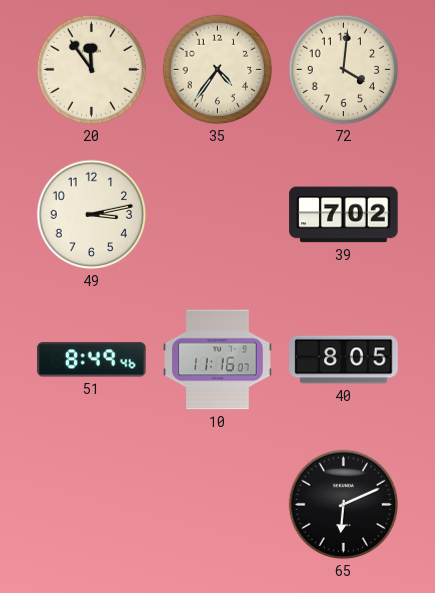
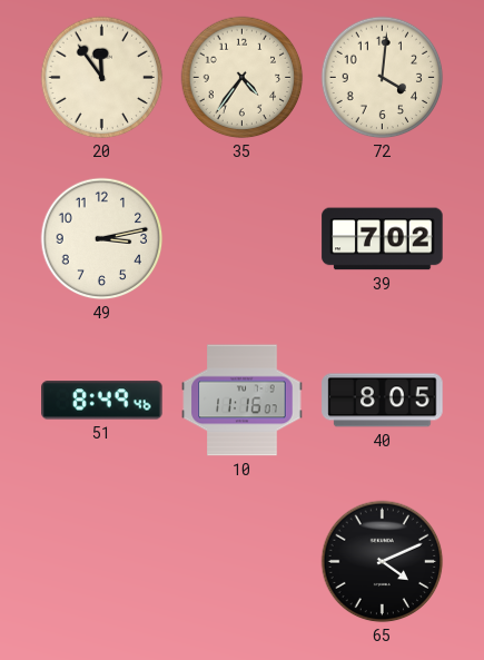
65: 6:11 -> 4:11
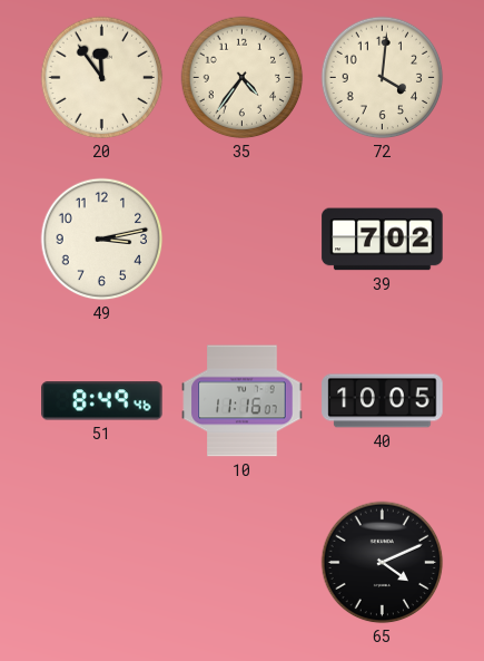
40: 8:05 -> 10:05
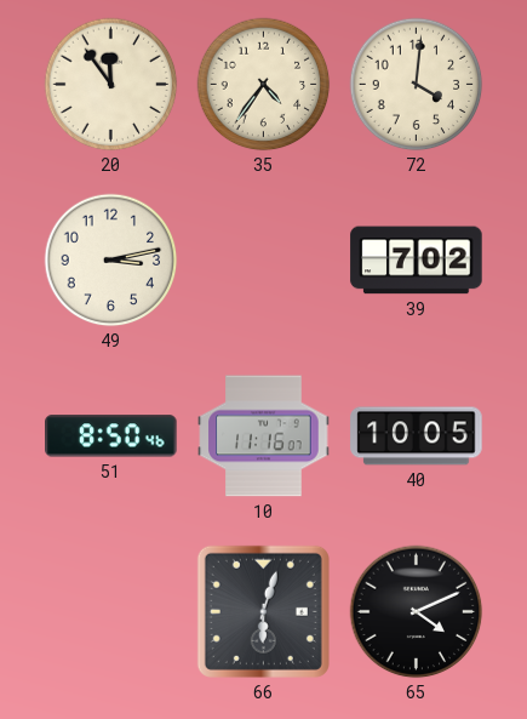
51: 8:49 -> 8:50
66: none -> 6:03
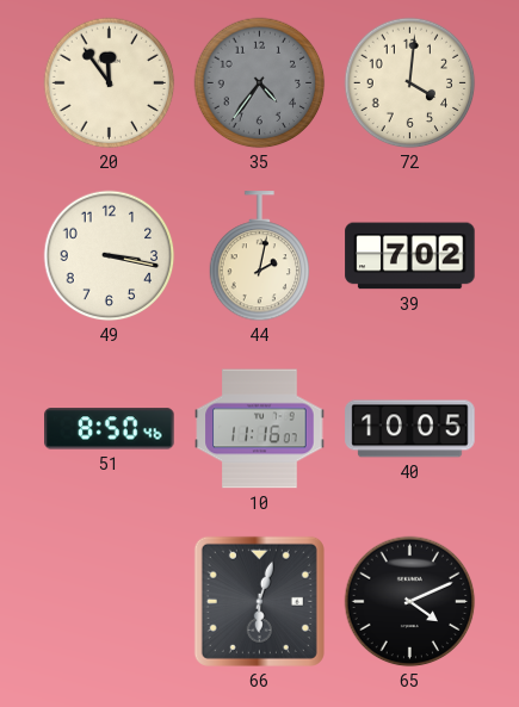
35 dial: cream -> grey
49: 3:13 -> 3:17
44: none -> 2:02
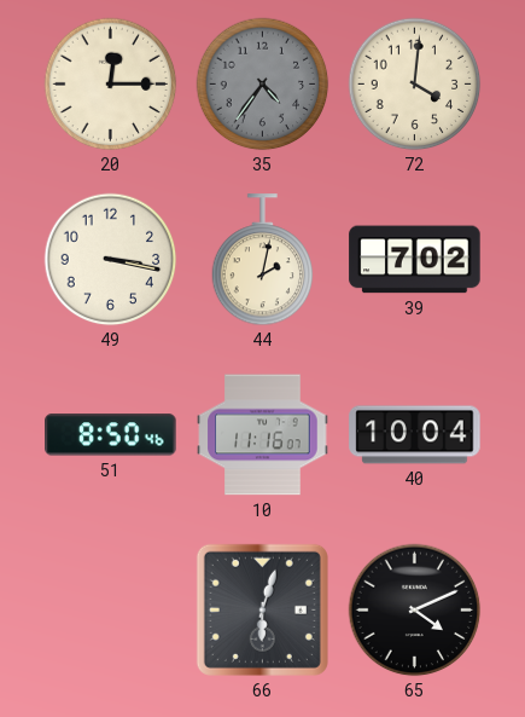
20: 11:54 -> 12:15
40: 10:05 -> 10:04
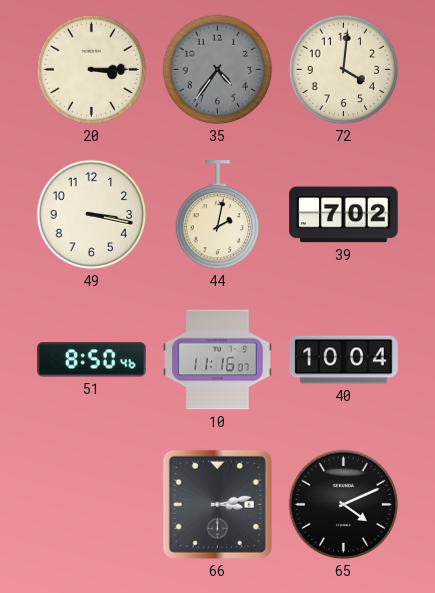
20: 12:15 -> 3:15
66: 6:03 -> 3:13
